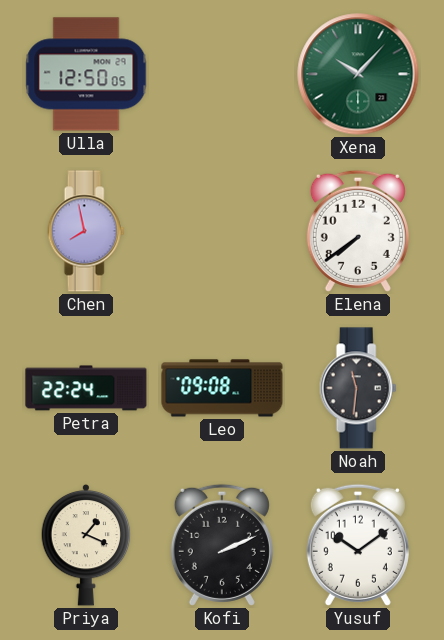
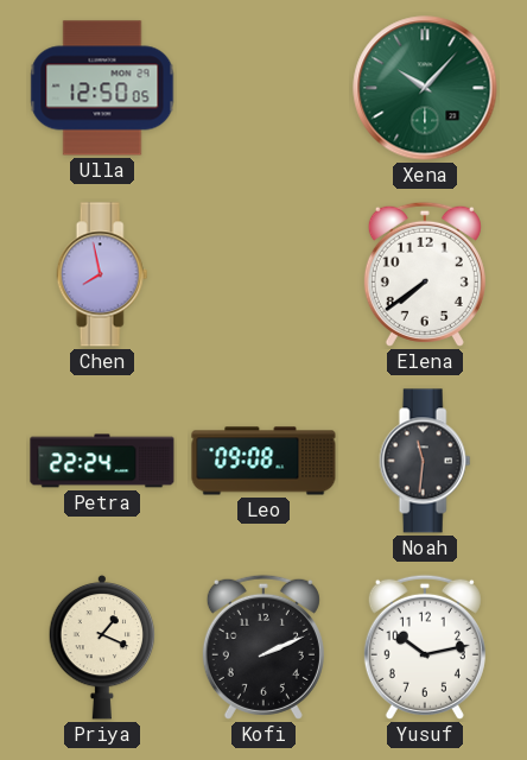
Yusuf: 10:09 -> 10:13
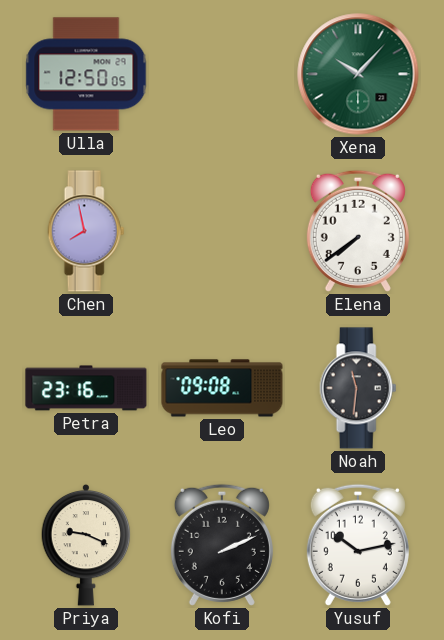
Petra: 22:24 -> 23:16
Priya: 1:19 -> 9:19
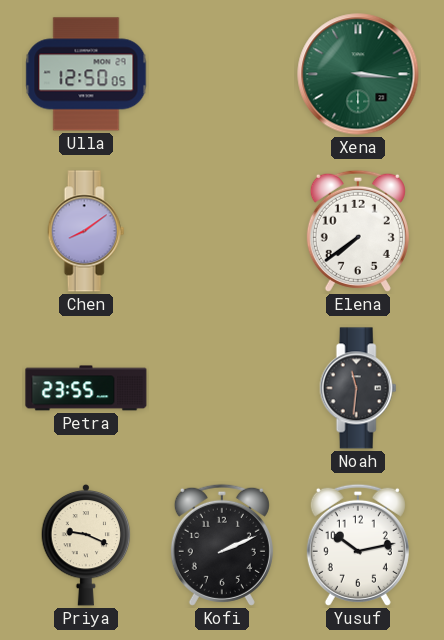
Xena: 10:07 -> 3:16
Chen: 7:58 -> 8:09
Petra: 23:16 -> 23:55
Leo: 09:08 -> none
